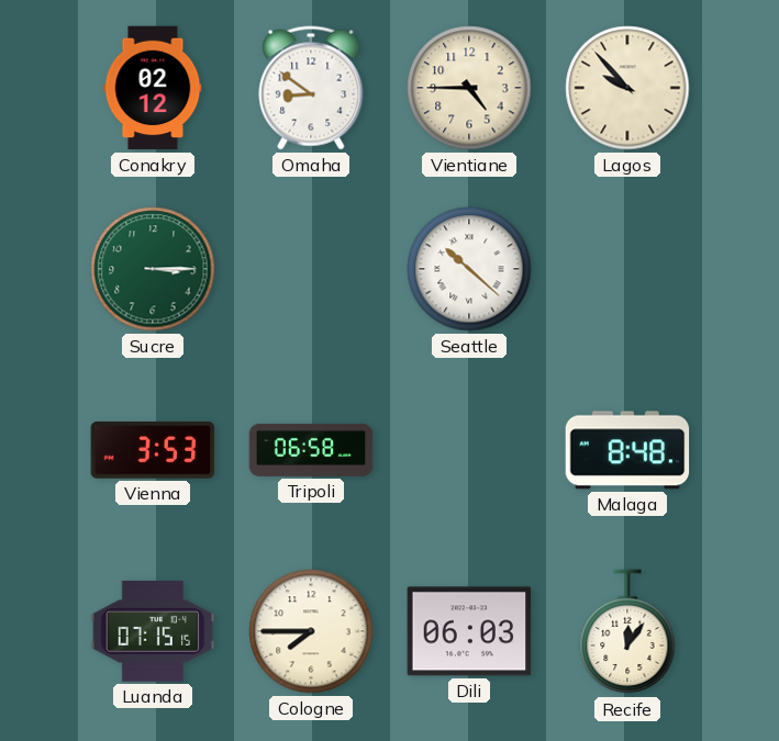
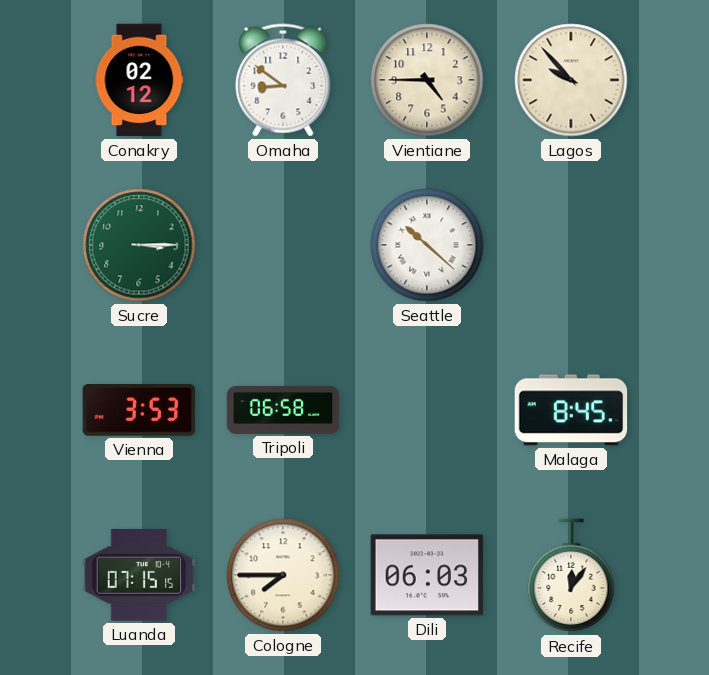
Malaga: 8:48 -> 8:45
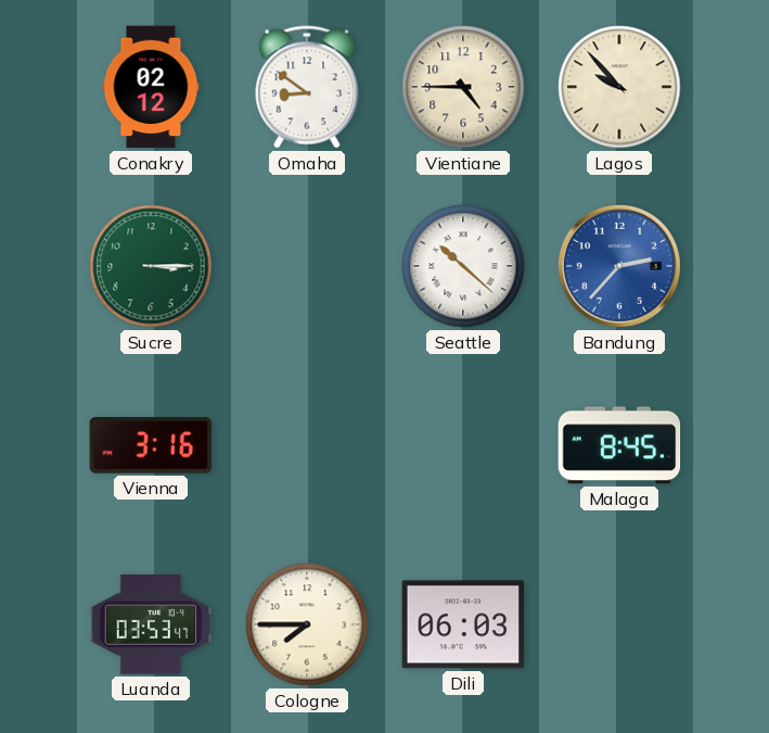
Bandung: none -> 2:37
Vienna: 3:53 -> 3:16
Tripoli: 06:58 -> none
Luanda: 07:15 -> 03:53
Recife: 12:06 -> none
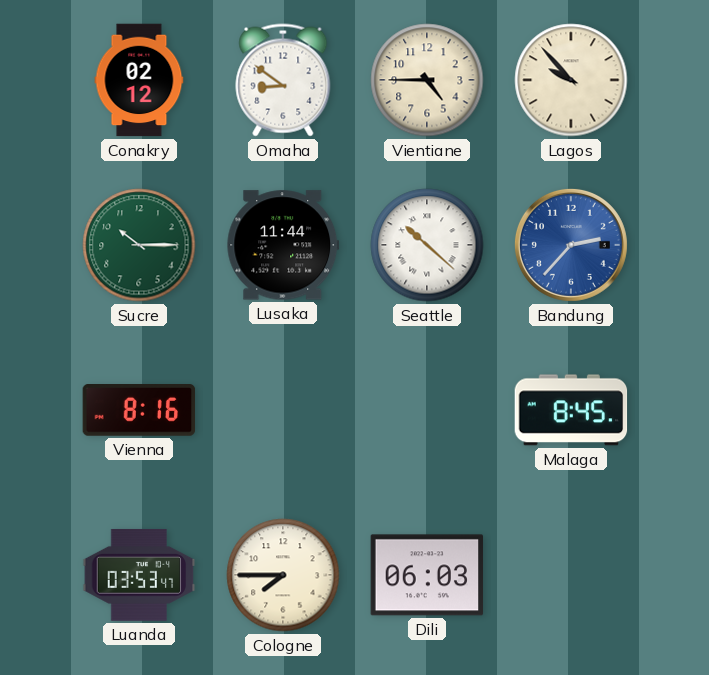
Sucre: 3:15 -> 10:15
Lusaka: none -> 11:44
Vienna: 3:16 -> 8:16
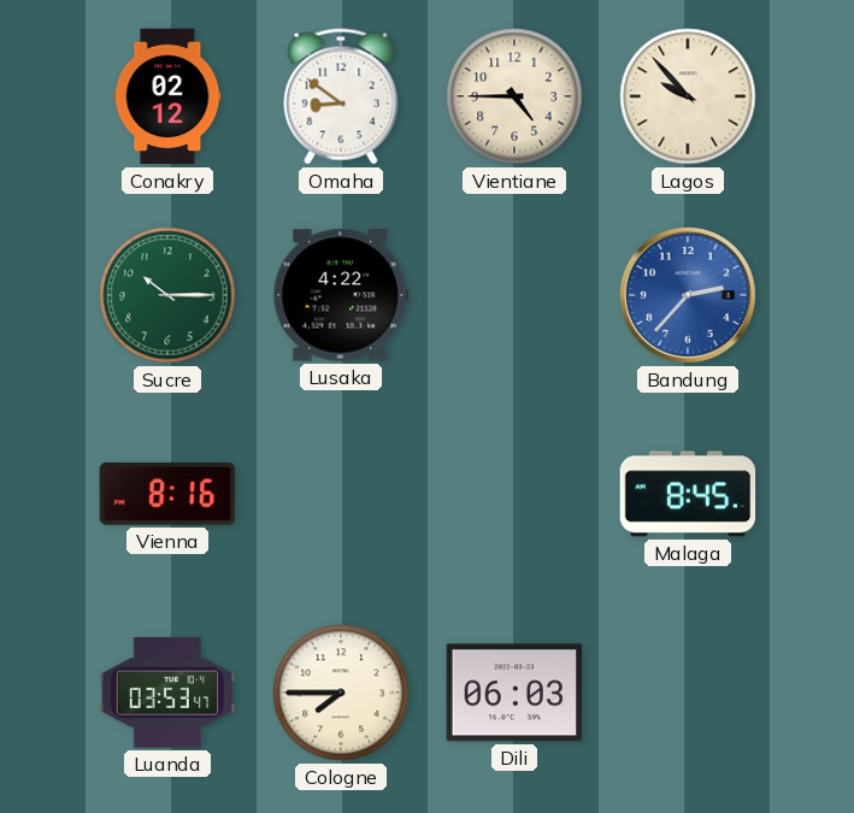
Lusaka: 11:44 -> 4:22
Seattle: 10:22 -> none
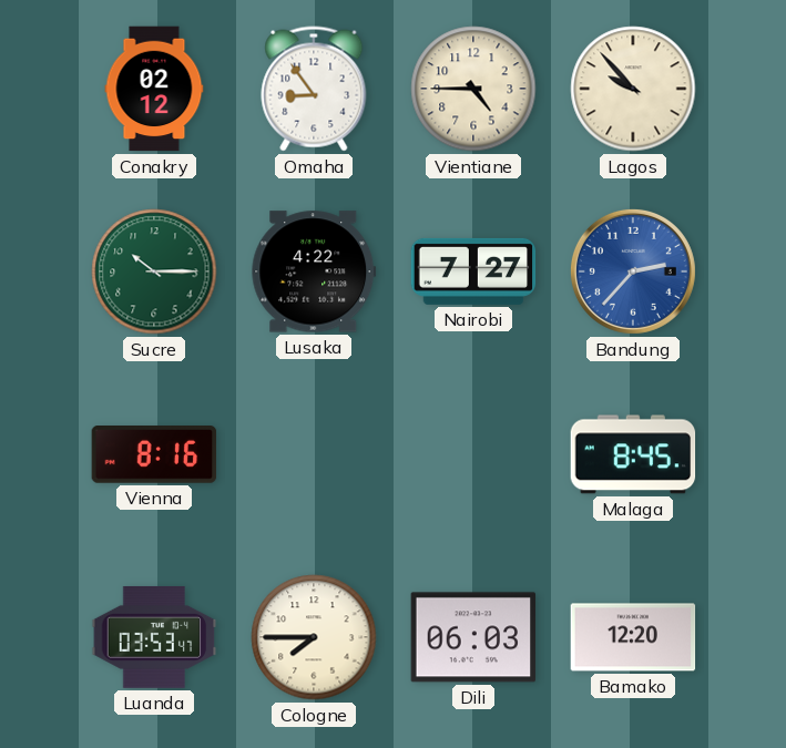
Omaha: 8:51 -> 8:54
Nairobi: none -> 7:27
Bamako: none -> 12:20
